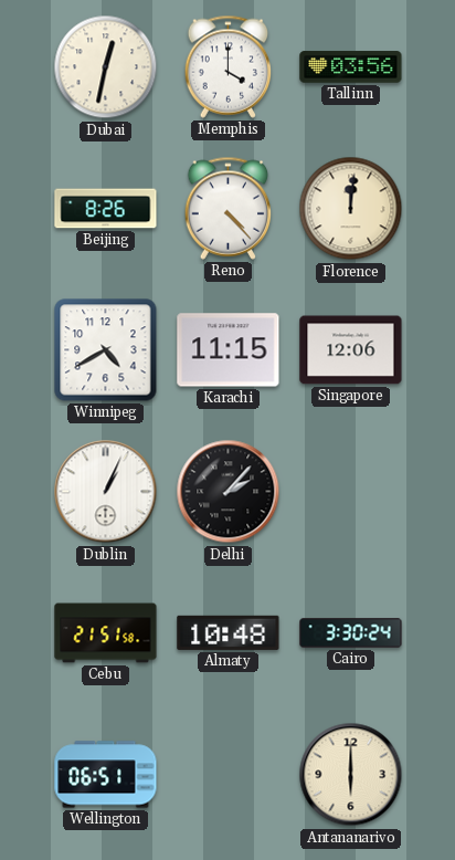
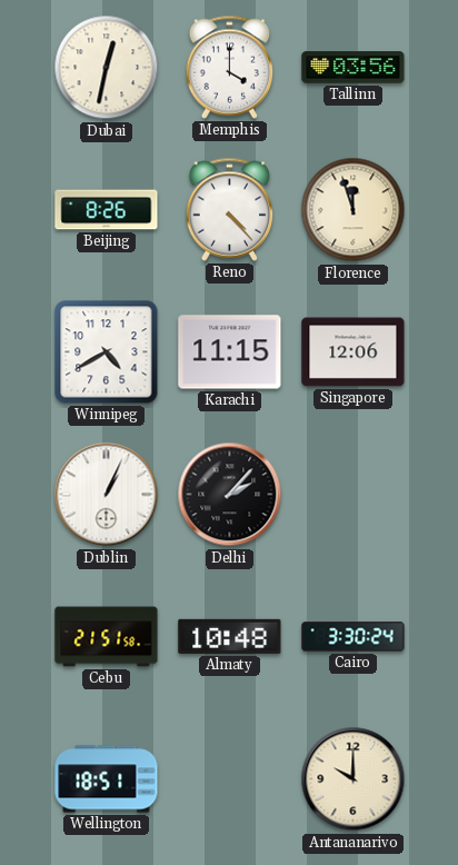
Florence: 12:01 -> 11:57
Wellington: 06:51 -> 18:51
Antananarivo: 6:00 -> 10:00
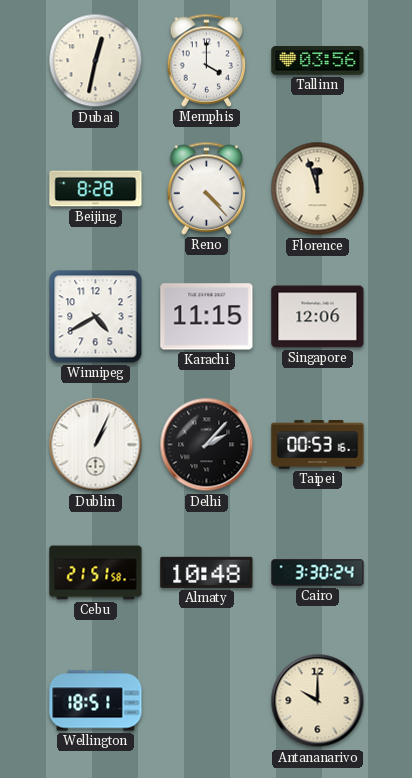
Beijing: 8:26 -> 8:28
Taipei: none -> 00:53
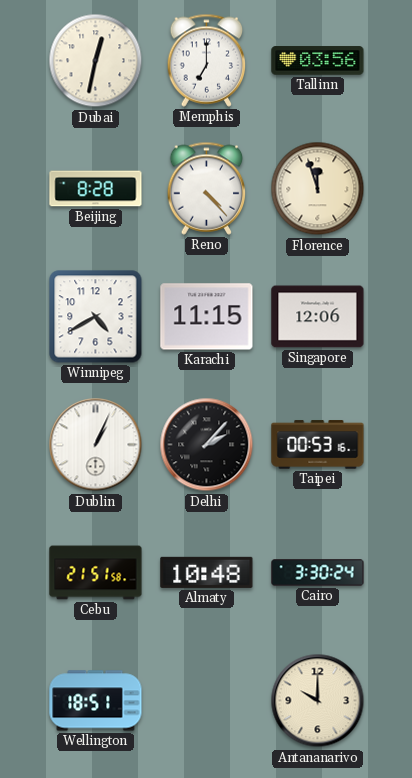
Memphis: 4:00 -> 7:00
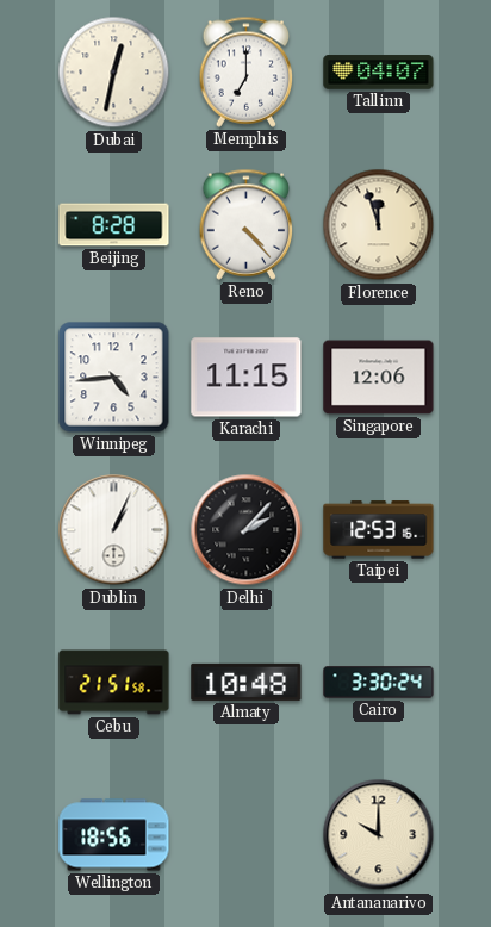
Tallinn: 03:56 -> 04:07
Winnipeg: 4:40 -> 4:44
Taipei: 00:53 -> 12:53
Wellington: 18:51 -> 18:56
